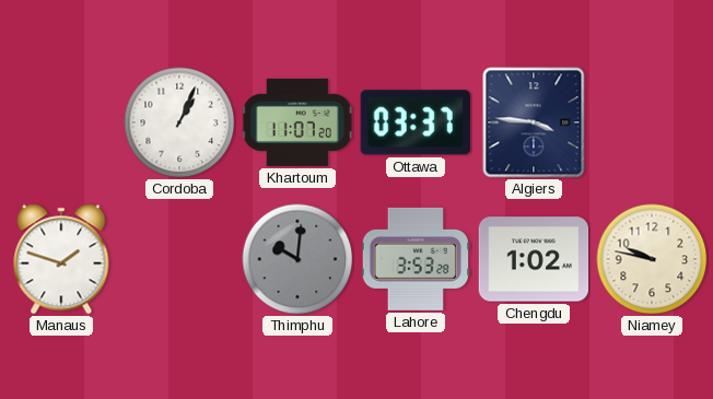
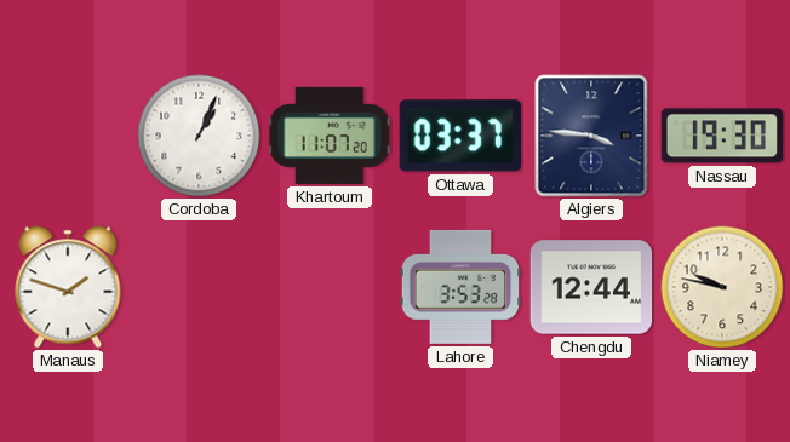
Nassau: none -> 19:30
Thimphu: 10:01 -> none
Chengdu: 1:02 -> 12:44
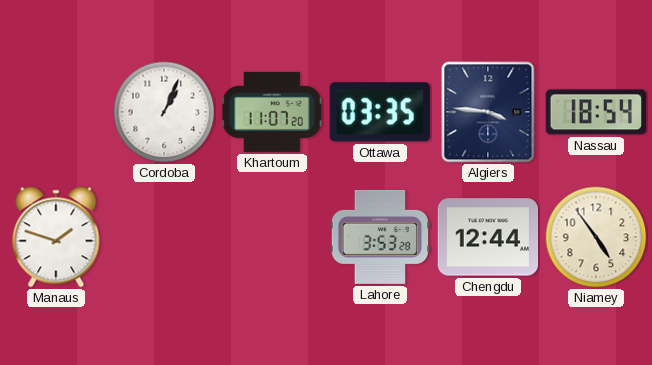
Ottawa: 03:37 -> 03:35
Nassau: 19:30 -> 18:54
Niamey: 9:47 -> 4:54
